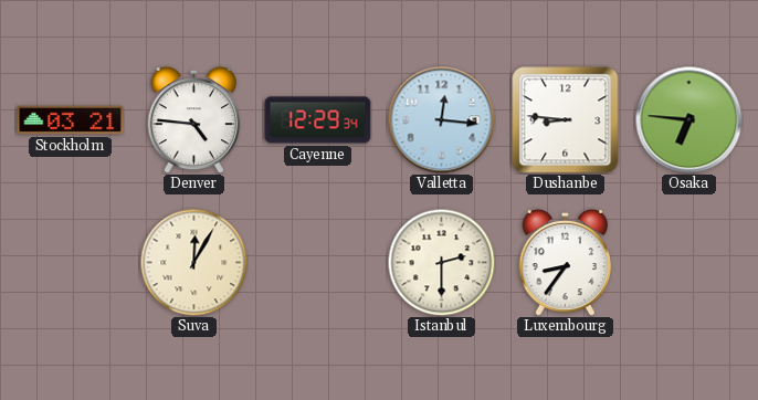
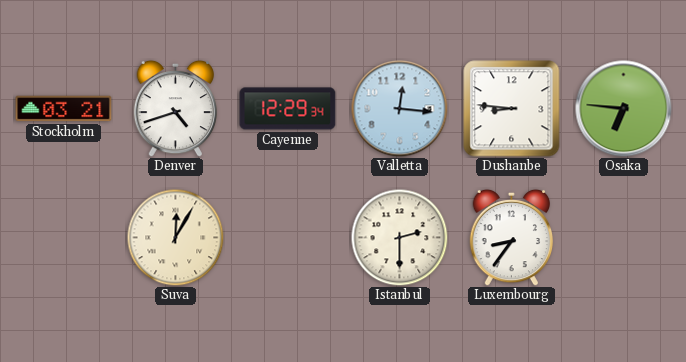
Denver: 4:46 -> 4:42
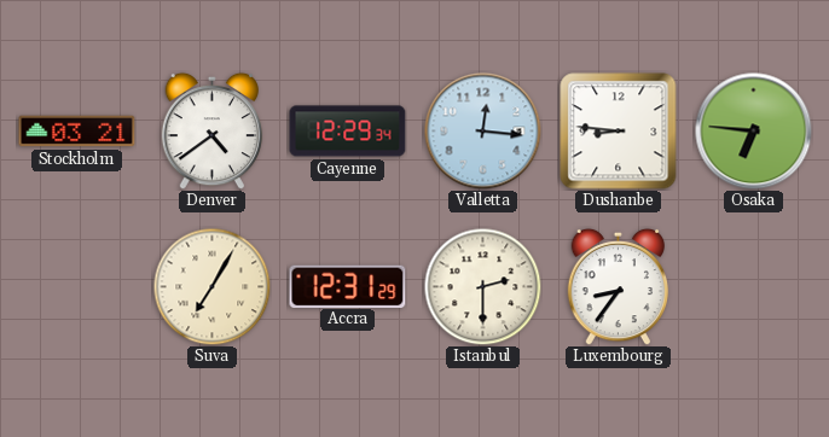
Denver: 4:42 -> 4:39
Suva: 12:05 -> 7:05
Accra: none -> 12:31
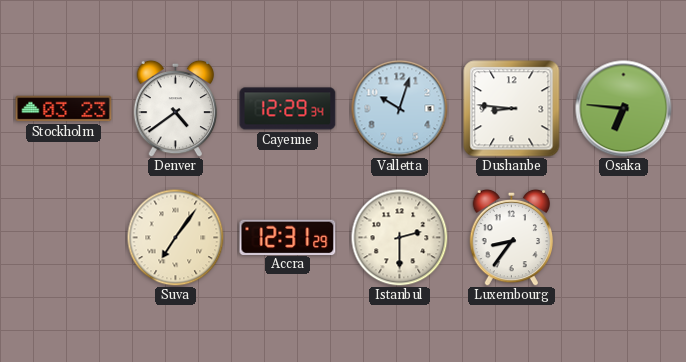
Stockholm: 03:21 -> 03:23
Valletta: 12:16 -> 10:03
Suva: 7:05 -> 7:06
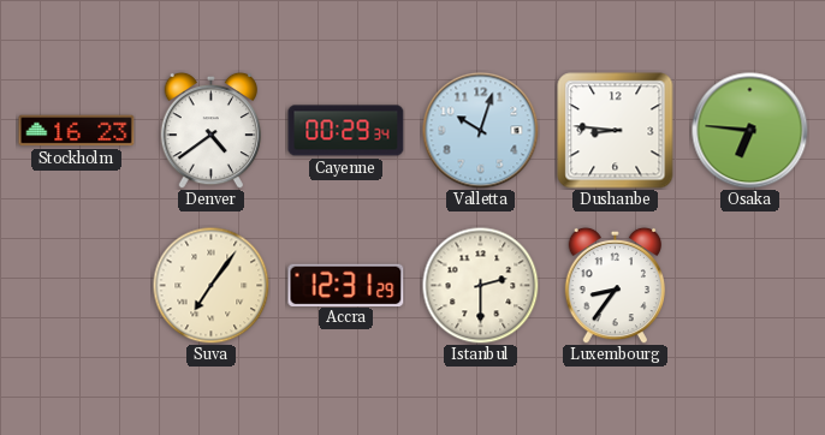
Stockholm: 03:23 -> 16:23
Cayenne: 12:29 -> 00:29
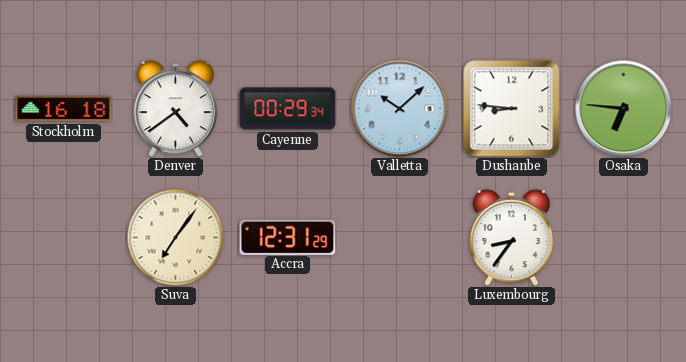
Stockholm: 16:23 -> 16:18
Valletta: 10:03 -> 10:08
Istanbul: 2:30 -> none
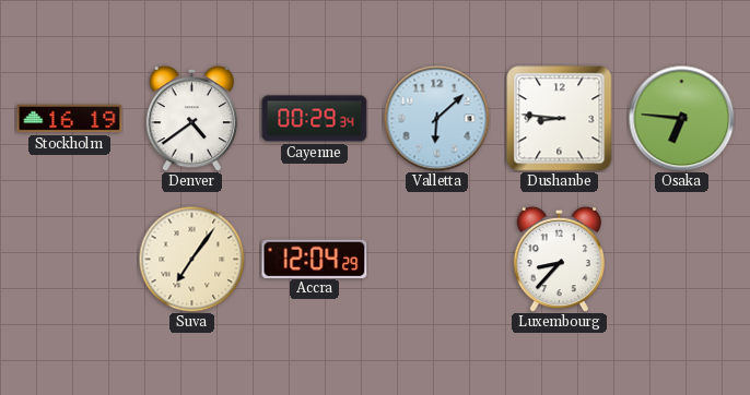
Stockholm: 16:18 -> 16:19
Valletta: 10:08 -> 6:08
Accra: 12:31 -> 12:04
Luxembourg: 8:36 -> 8:37
